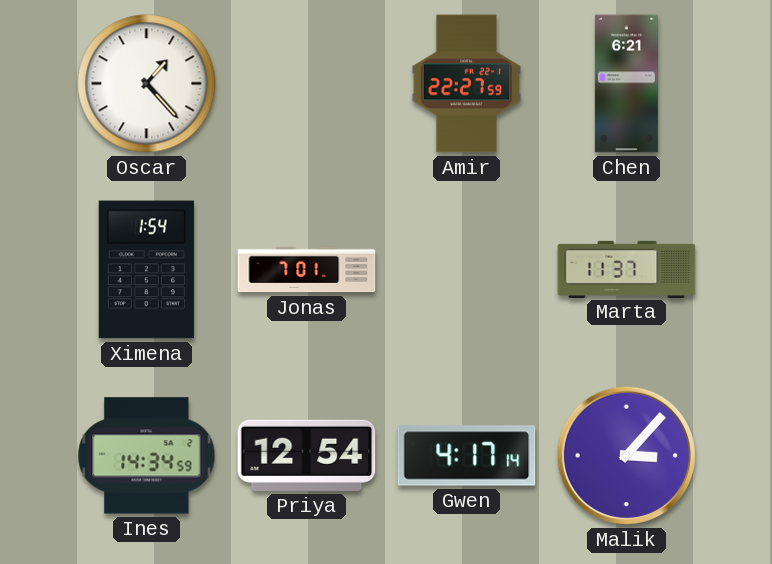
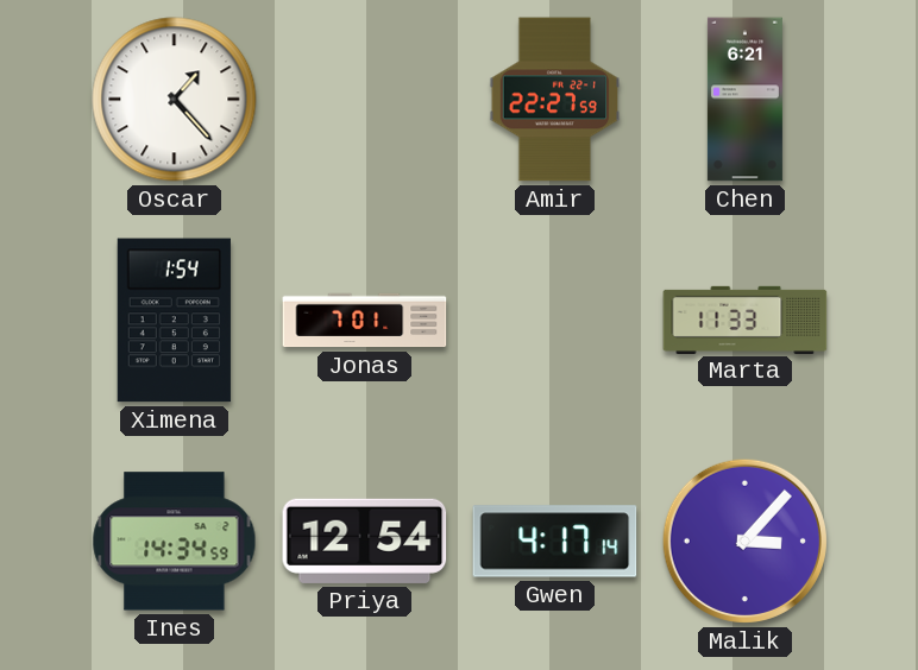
Marta: 11:37 -> 11:33
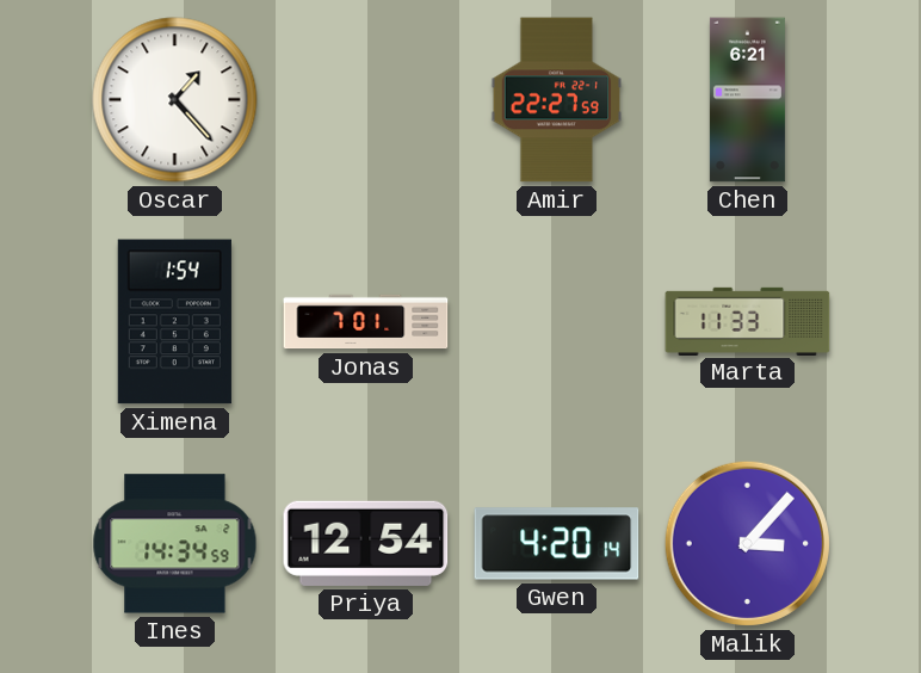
Gwen: 4:17 -> 4:20
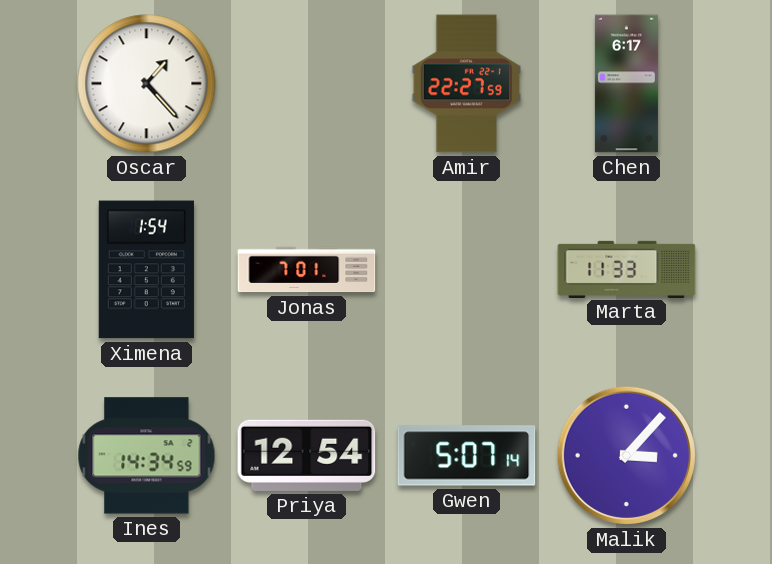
Chen: 6:21 -> 6:17
Gwen: 4:20 -> 5:07
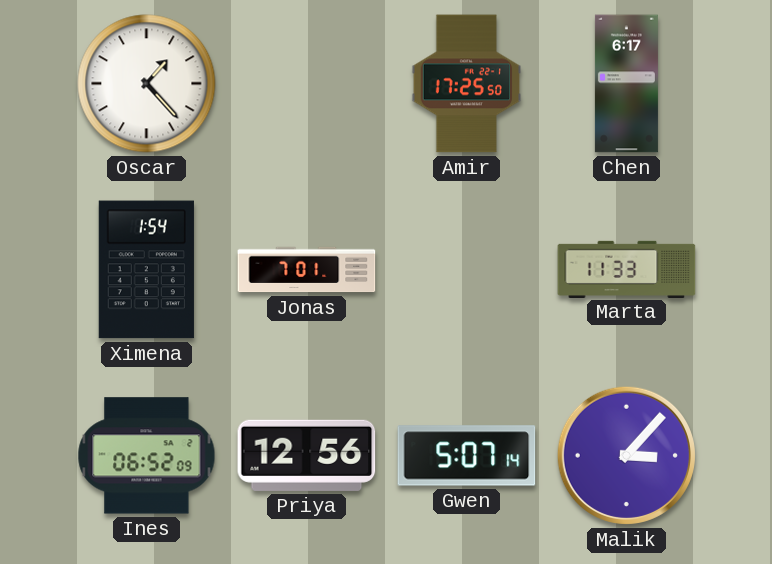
Amir: 22:27 -> 17:25
Ines: 14:34 -> 06:52
Priya: 12:54 -> 12:56
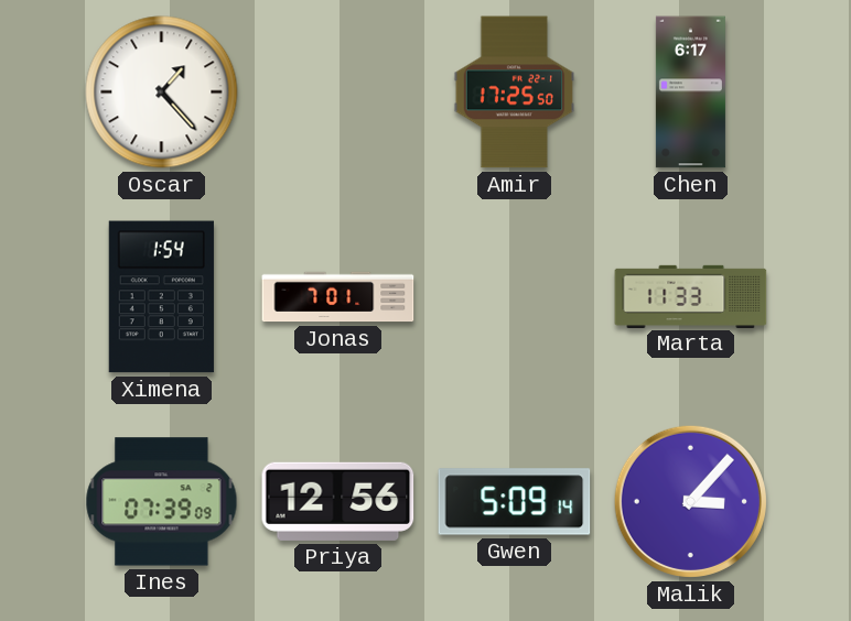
Ines: 06:52 -> 07:39
Gwen: 5:07 -> 5:09
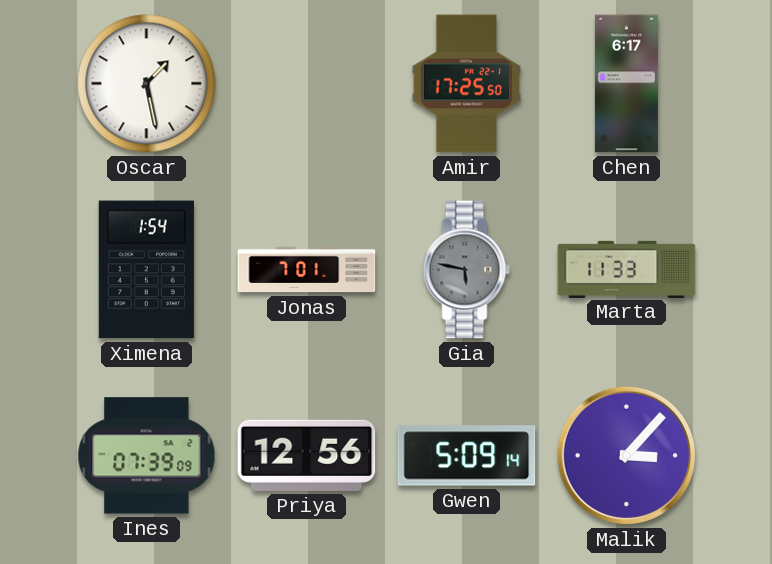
Oscar: 1:23 -> 1:28
Gia: none -> 5:47
